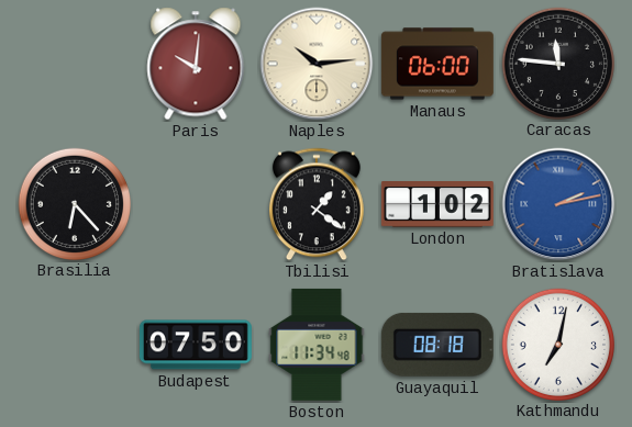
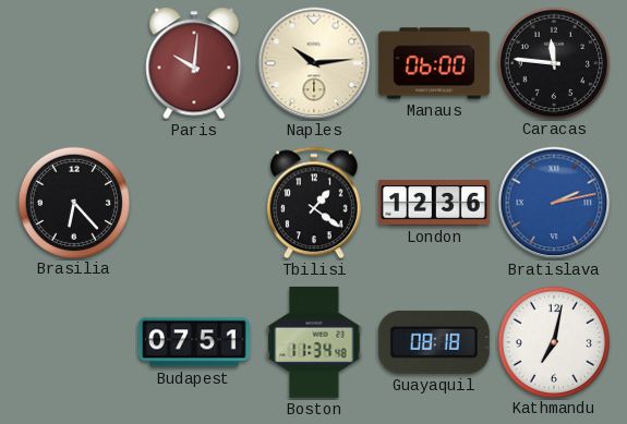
London: 1:02 -> 12:36
Budapest: 07:50 -> 07:51
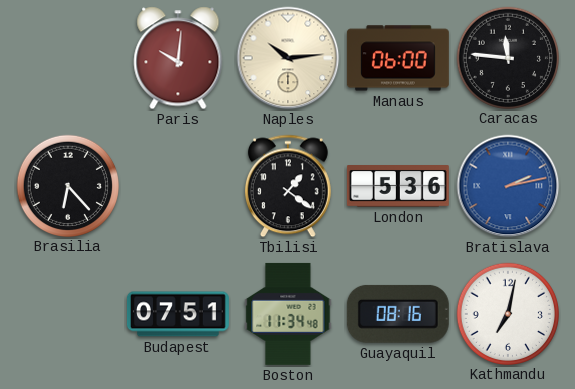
London: 12:36 -> 5:36
Guayaquil: 08:18 -> 08:16
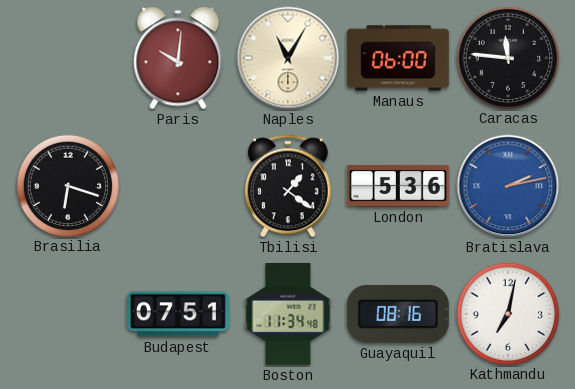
Naples: 10:14 -> 11:05
Brasilia: 6:23 -> 6:18
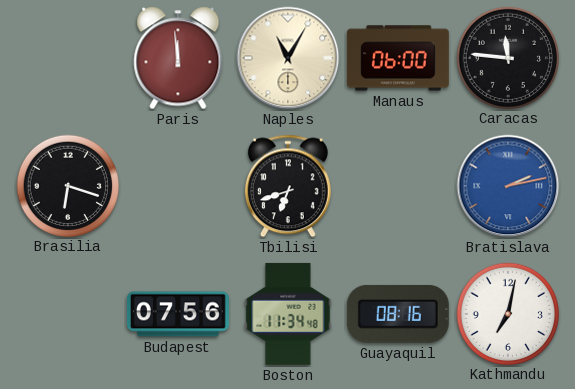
Paris: 10:01 -> 11:59
Tbilisi: 1:21 -> 6:42
London: 5:36 -> none
Budapest: 07:51 -> 07:56
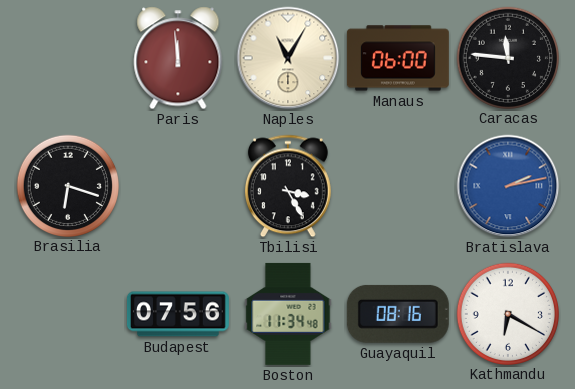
Tbilisi: 6:42 -> 3:25
Kathmandu: 7:02 -> 6:20
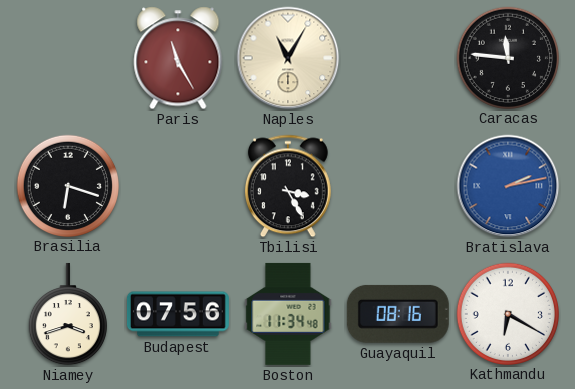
Paris: 11:59 -> 11:25
Manaus: 06:00 -> none
Niamey: none -> 3:42
